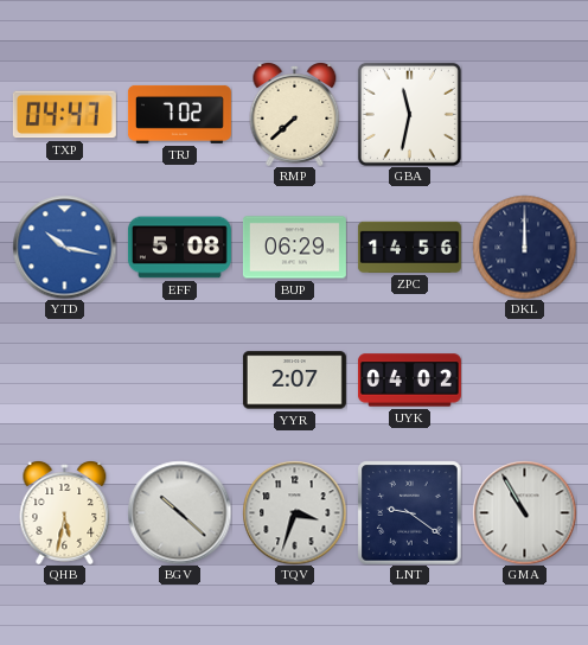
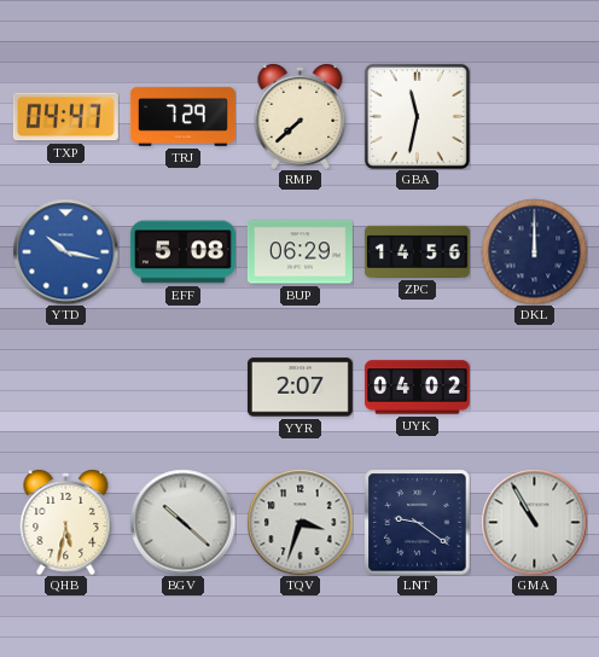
TRJ: 7:02 -> 7:29
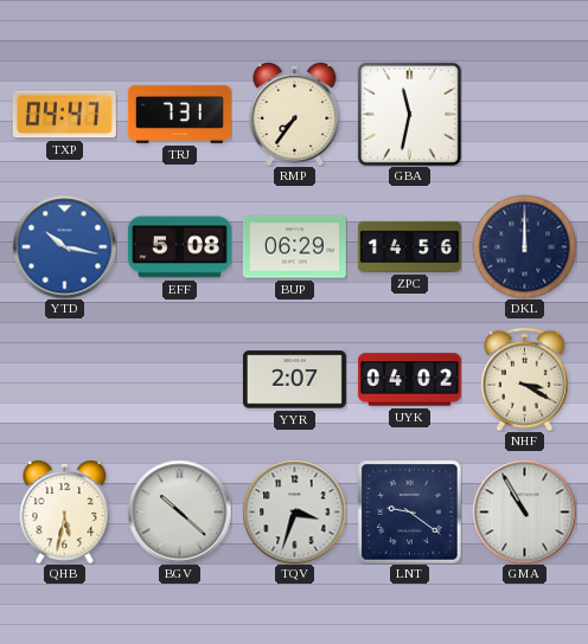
TRJ: 7:29 -> 7:31
RMP: 7:38 -> 7:36
NHF: none -> 3:20
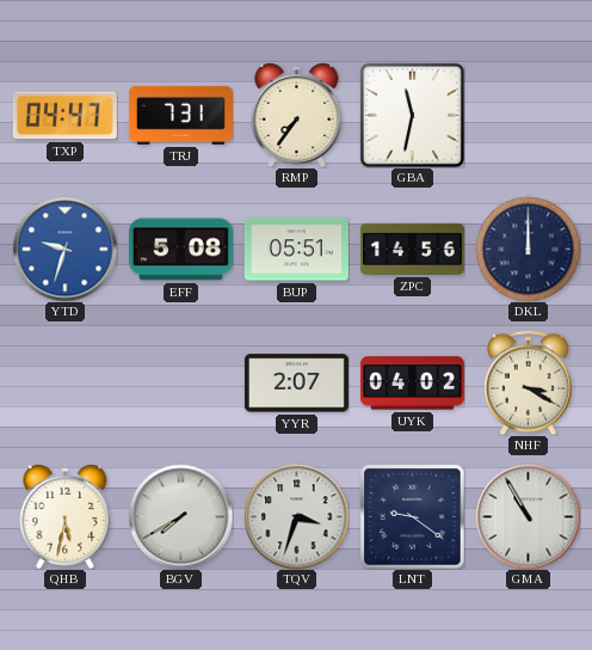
YTD: 10:17 -> 9:33
BUP: 06:29 -> 05:51
BGV: 10:22 -> 7:40
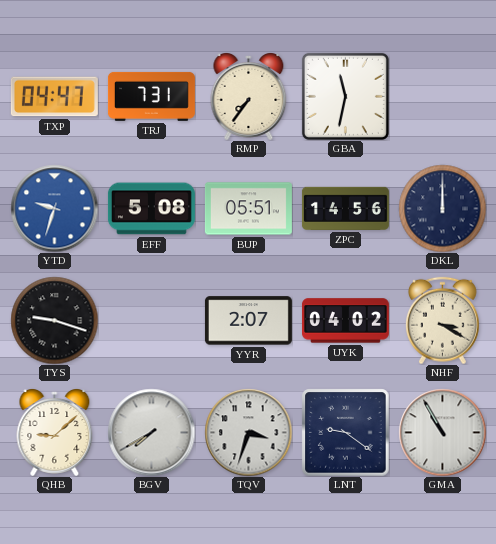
TYS: none -> 9:18
QHB: 5:32 -> 9:08
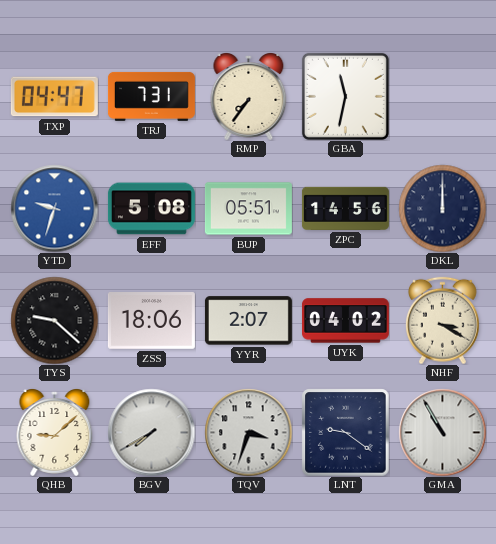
TYS: 9:18 -> 9:22
ZSS: none -> 18:06
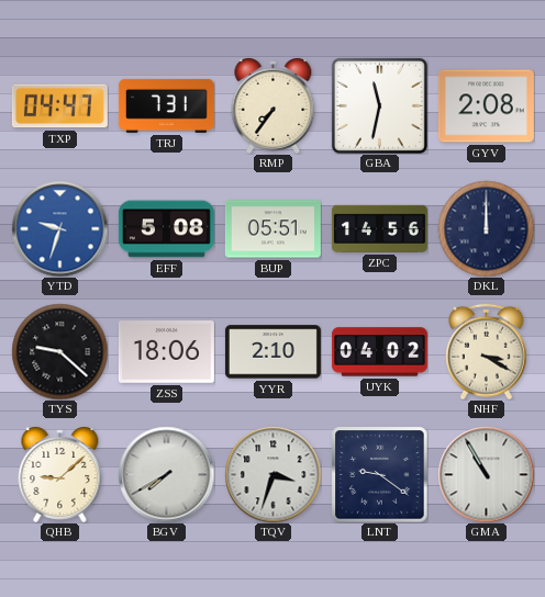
GYV: none -> 2:08
YYR: 2:07 -> 2:10
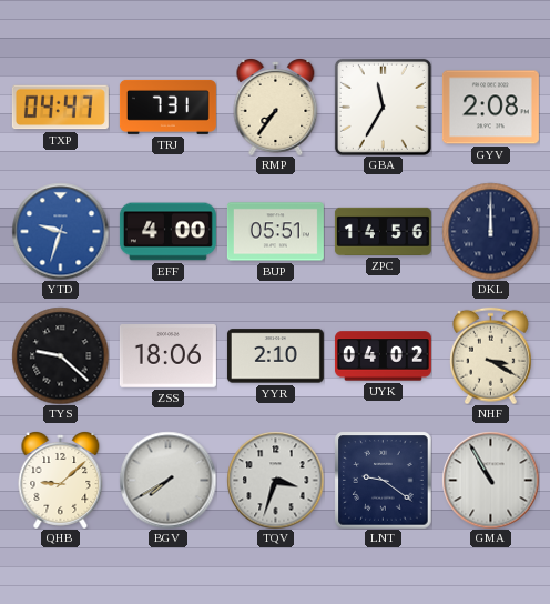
GBA: 11:32 -> 11:35
EFF: 5:08 -> 4:00
